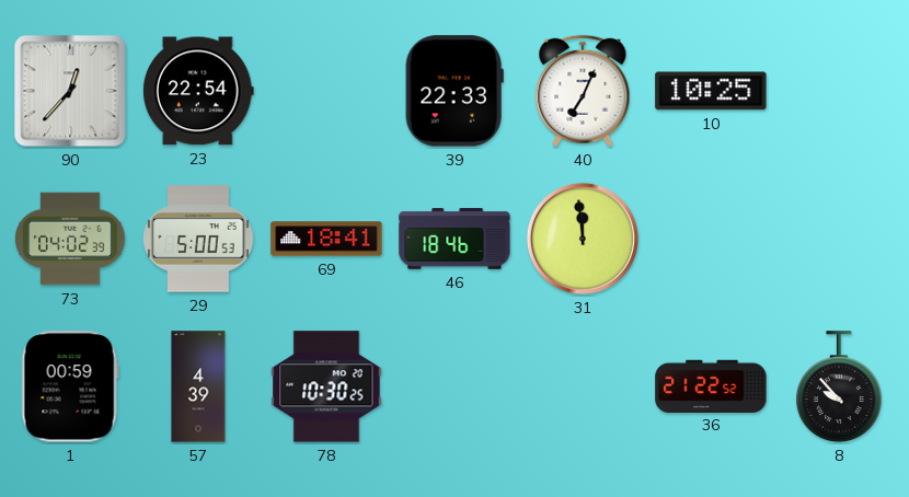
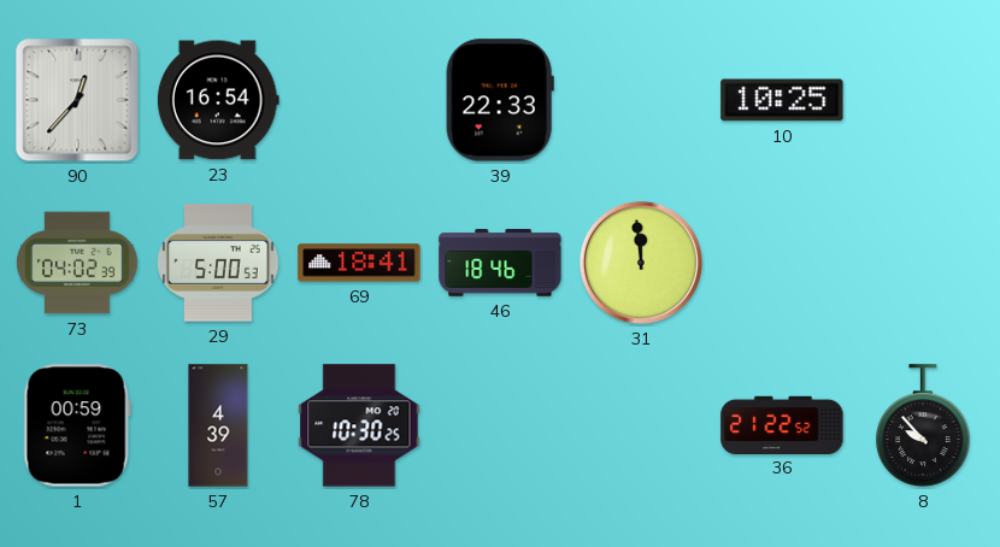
23: 22:54 -> 16:54
40: 7:04 -> none
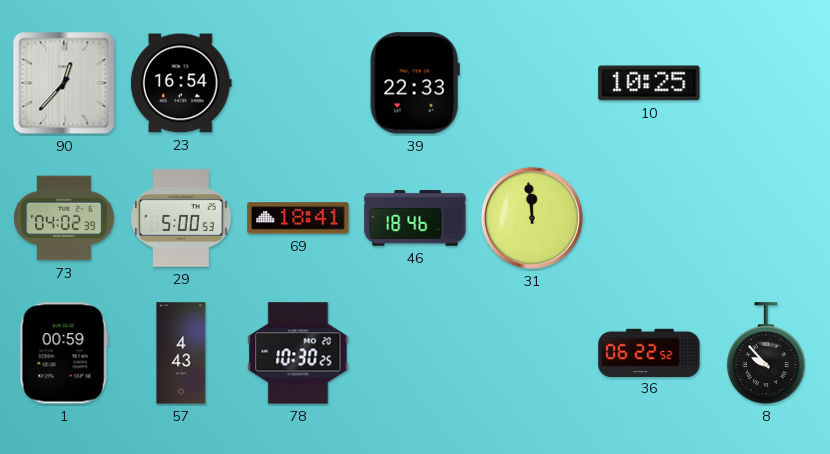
57: 4:39 -> 4:43
36: 21:22 -> 06:22
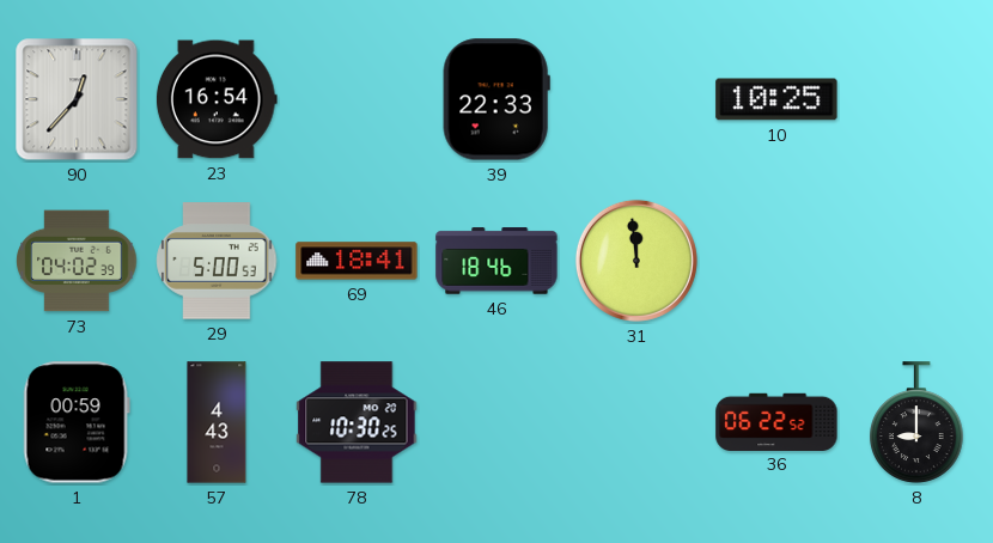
8: 9:53 -> 9:00
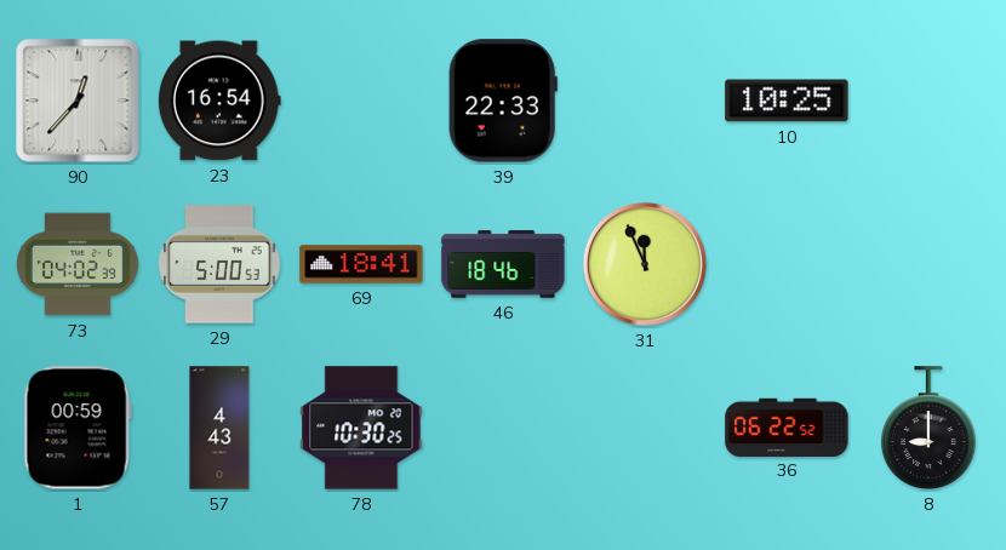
31: 11:59 -> 11:56
